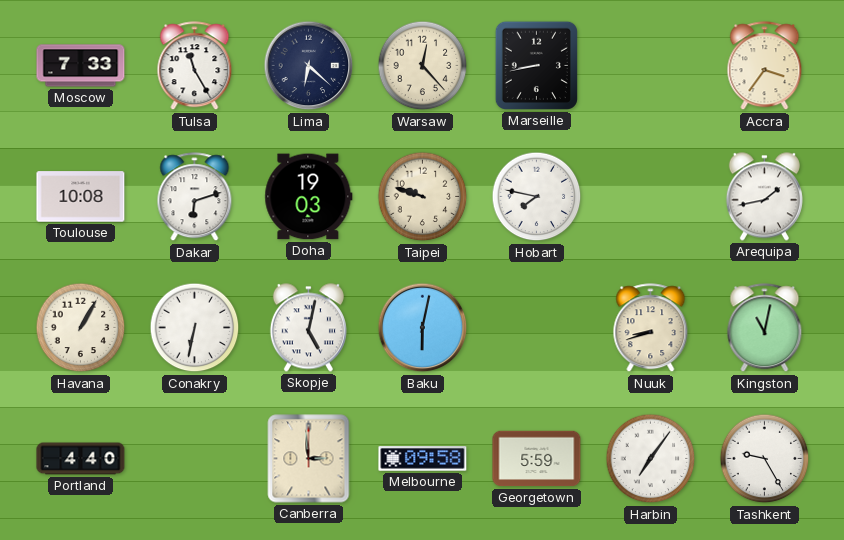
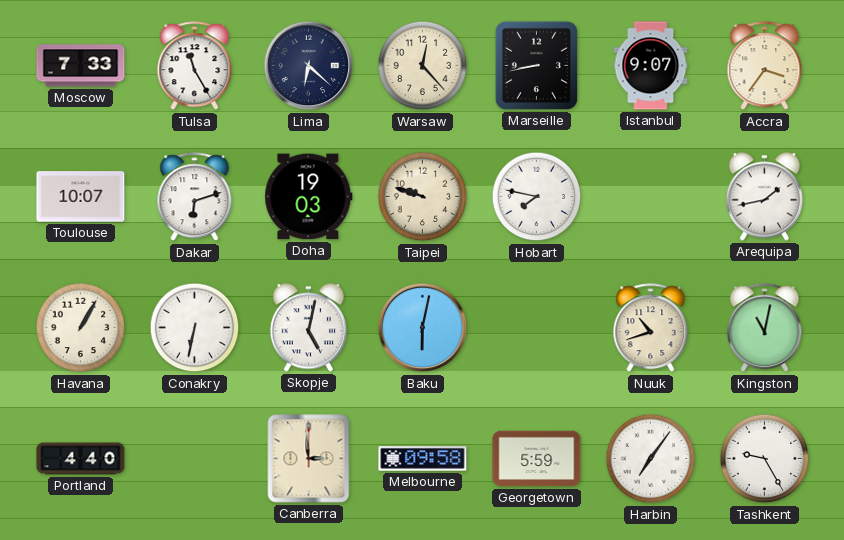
Istanbul: none -> 9:07
Toulouse: 10:08 -> 10:07
Nuuk: 8:42 -> 10:42
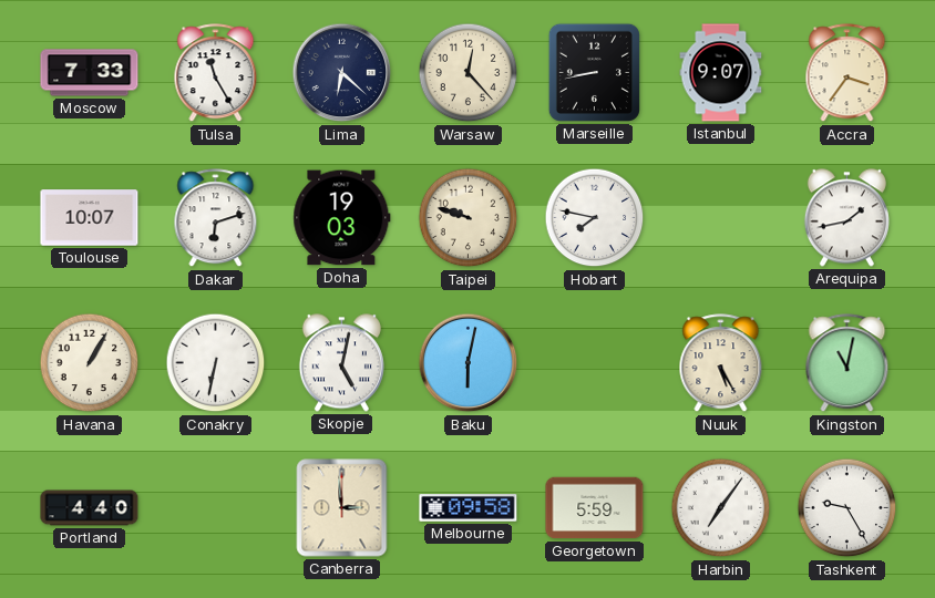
Nuuk: 10:42 -> 5:25
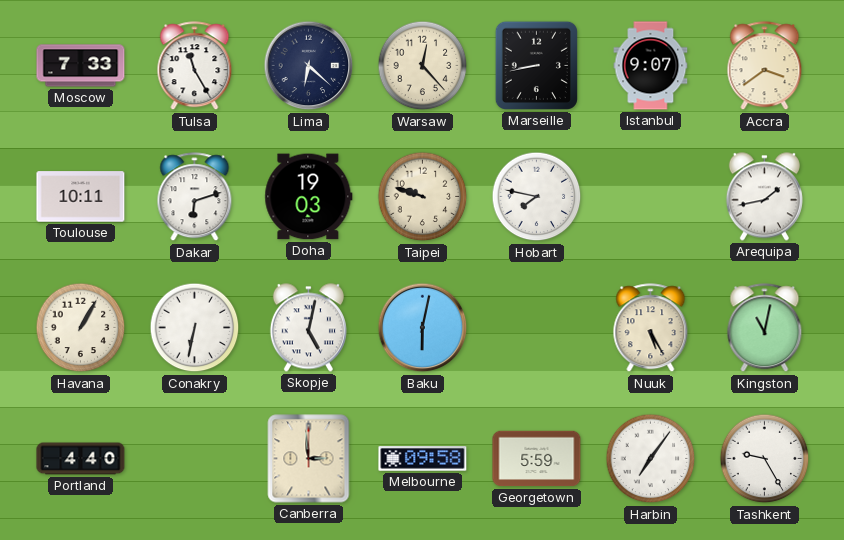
Accra: 3:36 -> 3:39
Toulouse: 10:07 -> 10:11
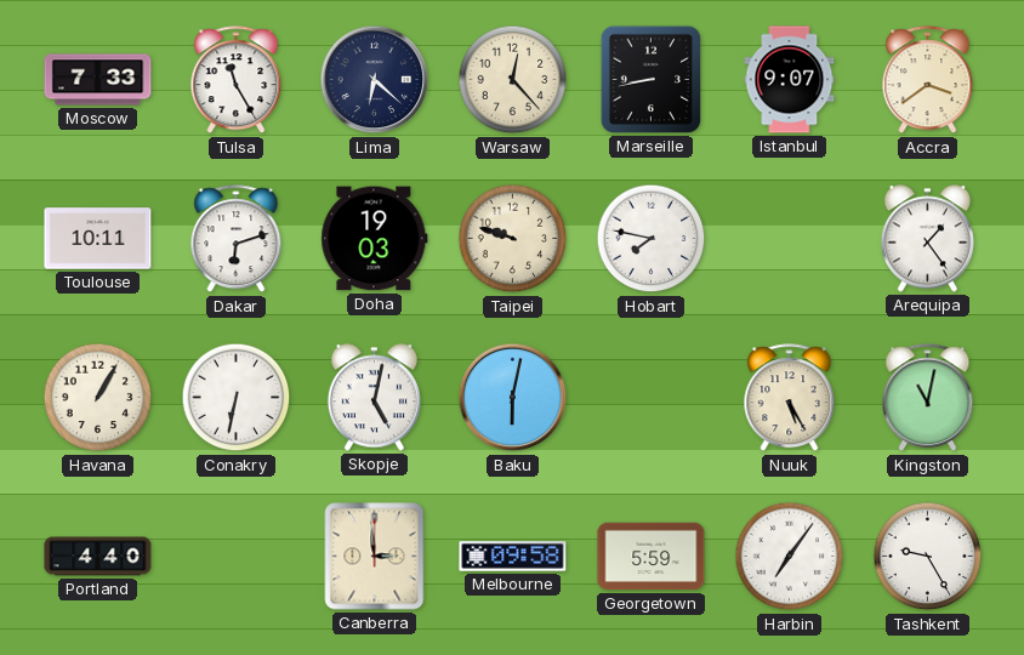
Arequipa: 1:43 -> 1:24
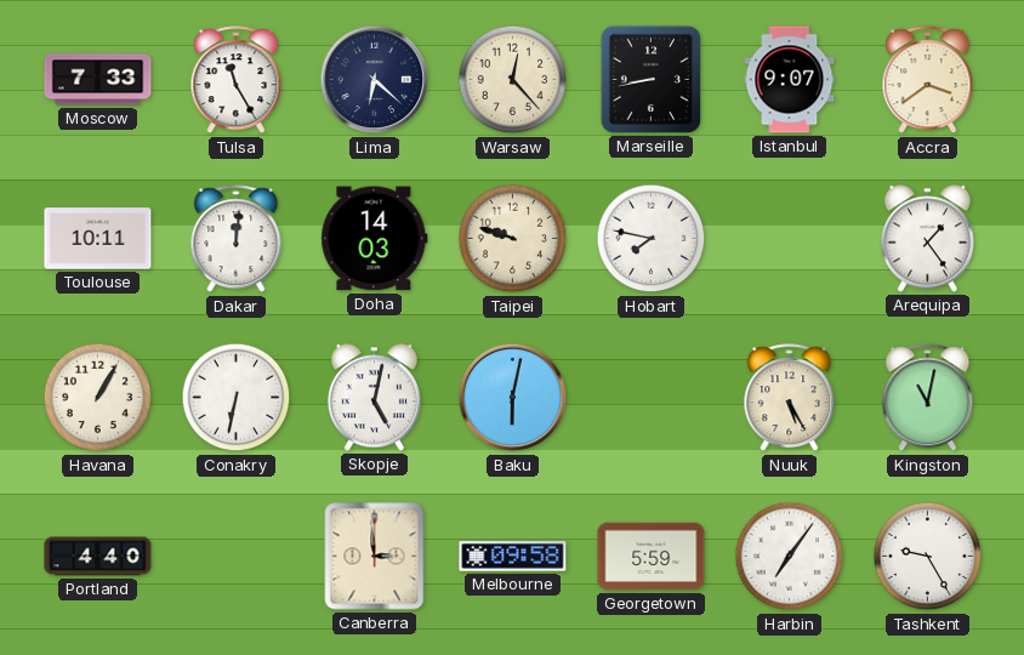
Dakar: 6:12 -> 12:01
Doha: 19:03 -> 14:03
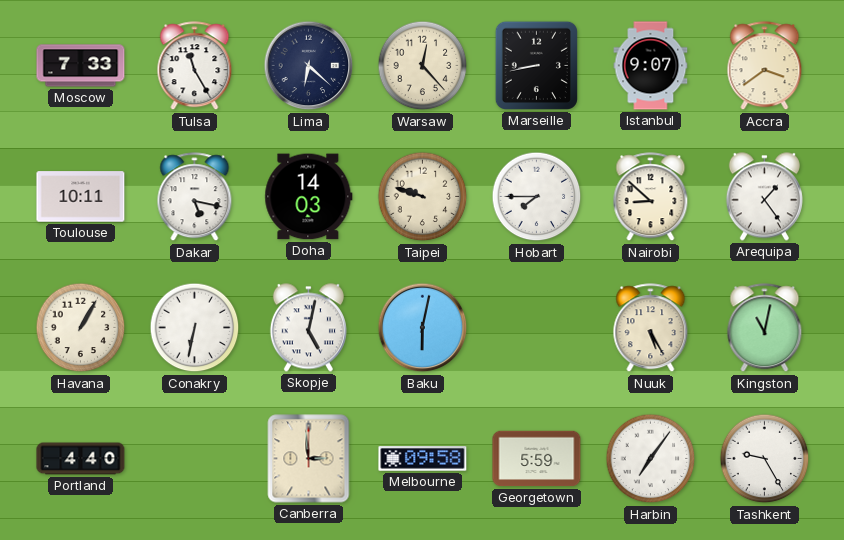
Dakar: 12:01 -> 5:17
Hobart: 7:47 -> 7:45
Nairobi: none -> 8:52
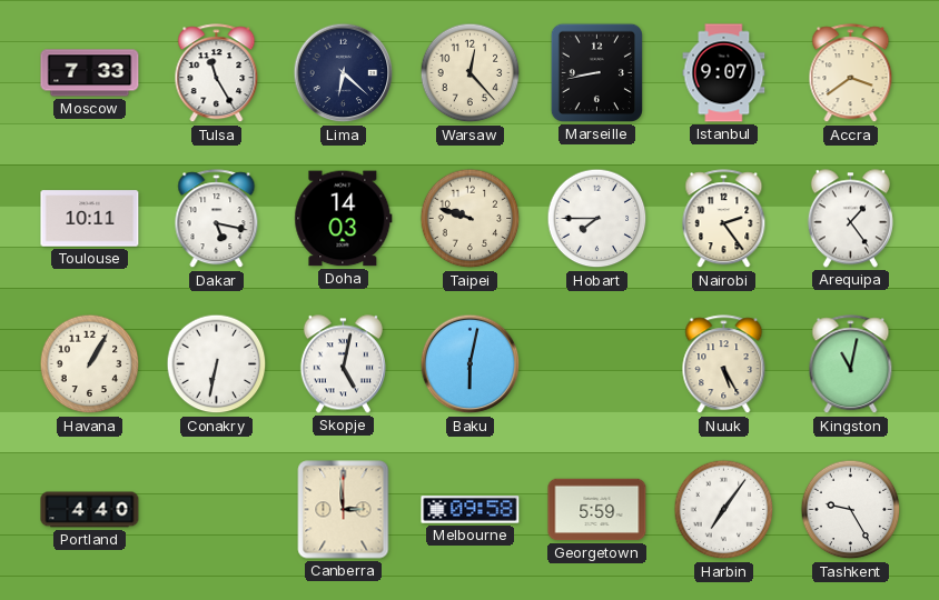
Nairobi: 8:52 -> 2:24
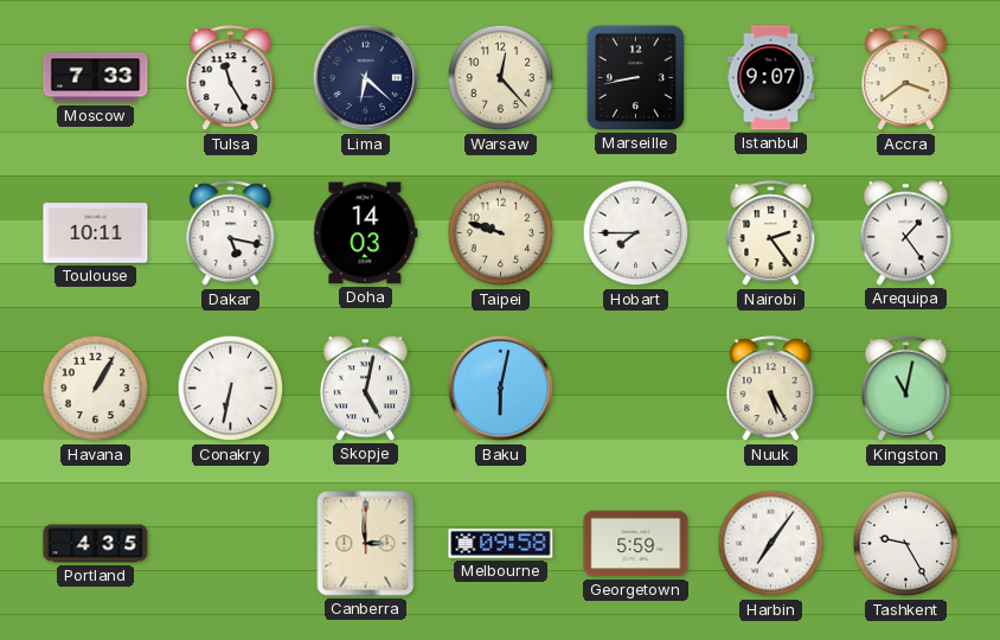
Portland: 4:40 -> 4:35
